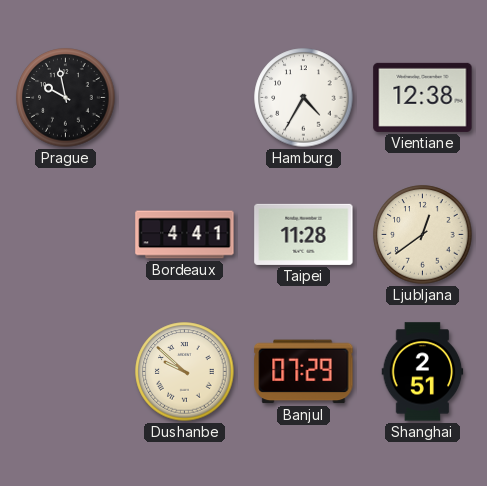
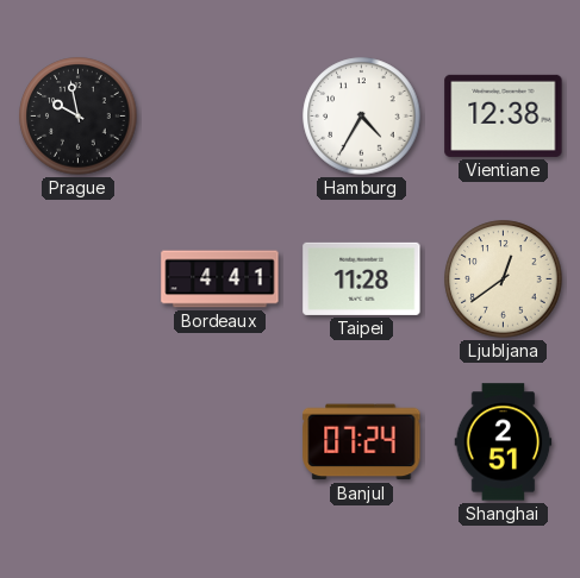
Dushanbe: 9:52 -> none
Banjul: 07:29 -> 07:24
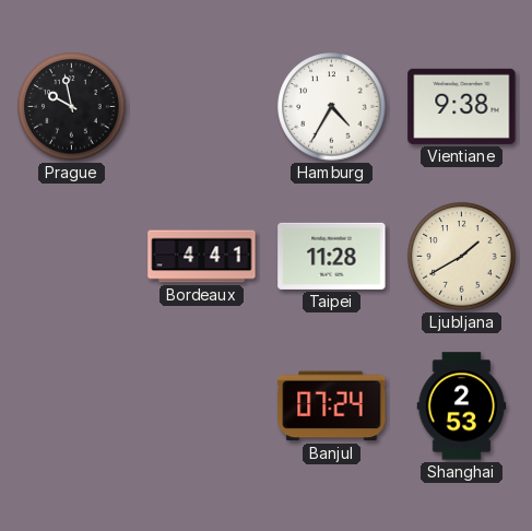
Vientiane: 12:38 -> 9:38
Ljubljana: 12:39 -> 1:40
Shanghai: 2:51 -> 2:53
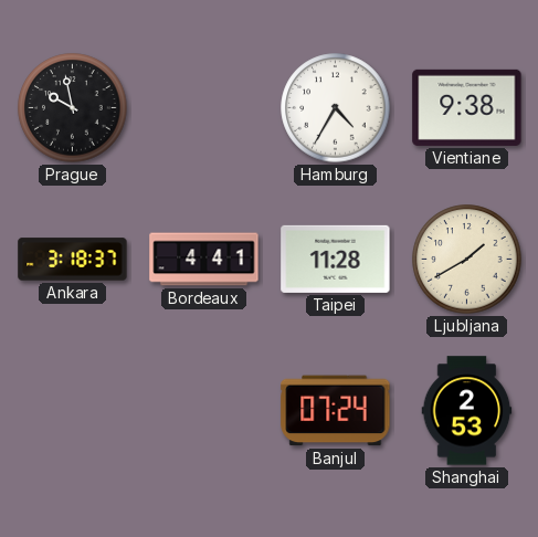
Ankara: none -> 3:18
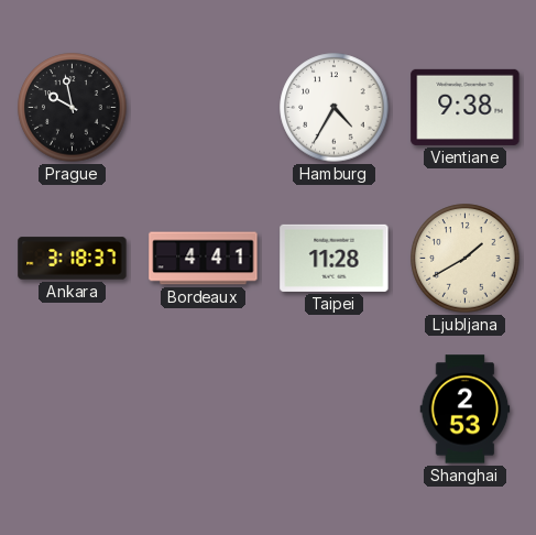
Banjul: 07:24 -> none
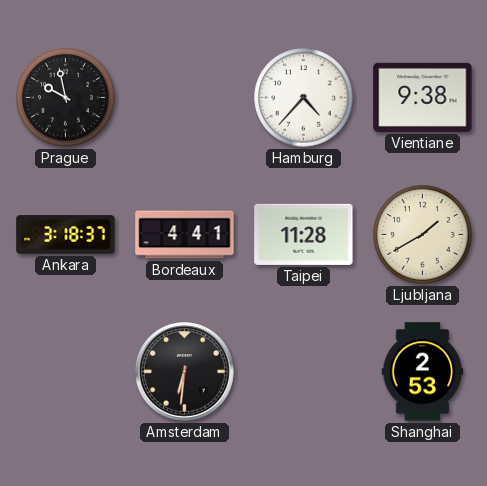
Hamburg: 4:35 -> 4:37
Amsterdam: none -> 6:31
